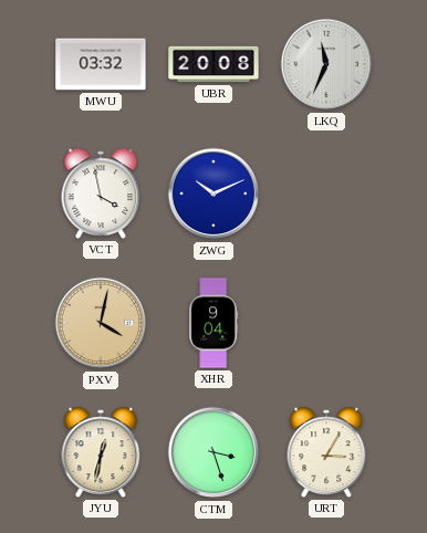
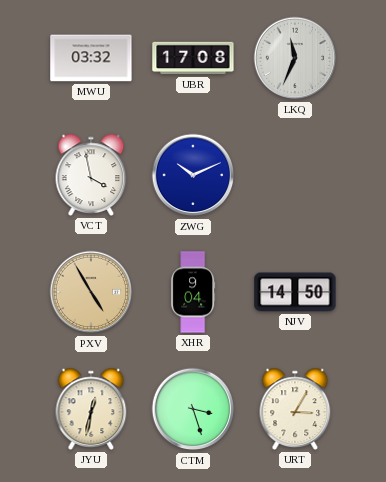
UBR: 20:08 -> 17:08
PXV: 4:02 -> 4:55
NJV: none -> 14:50
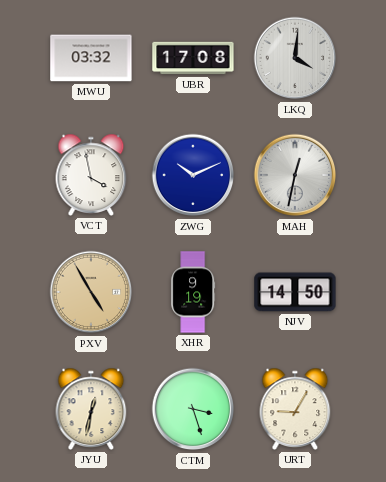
LKQ: 11:34 -> 4:01
MAH: none -> 12:32
XHR: 9:04 -> 9:19
URT: 3:05 -> 9:05
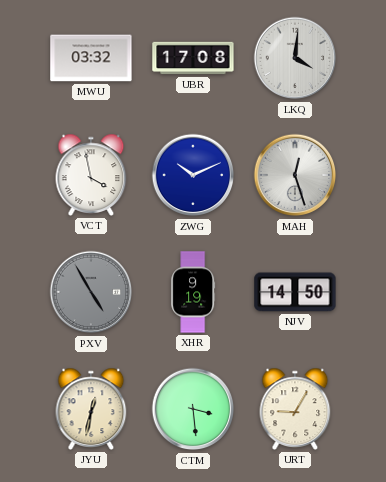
MAH: 12:32 -> 12:27
PXV dial: champagne -> grey
CTM: 3:27 -> 3:29
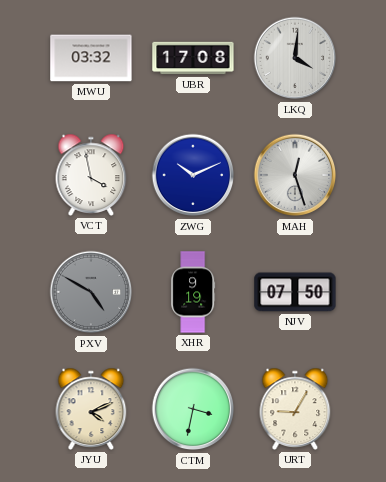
PXV: 4:55 -> 4:50
NJV: 14:50 -> 07:50
JYU: 12:32 -> 4:11
CTM: 3:29 -> 3:32
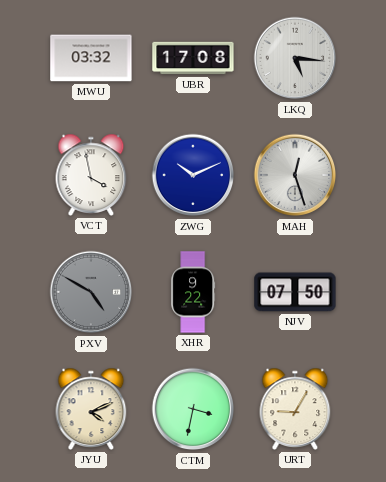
LKQ: 4:01 -> 5:16
XHR: 9:19 -> 9:22
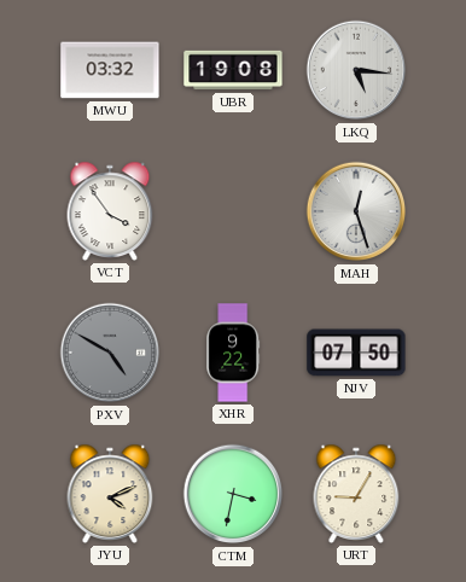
UBR: 17:08 -> 19:08
VCT: 3:58 -> 3:54
ZWG: 10:11 -> none
